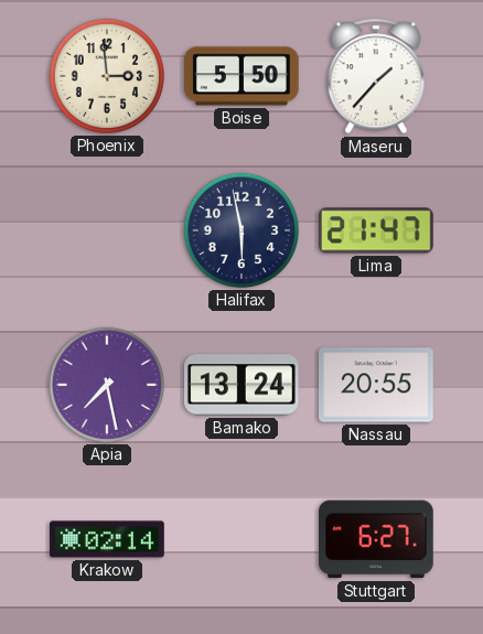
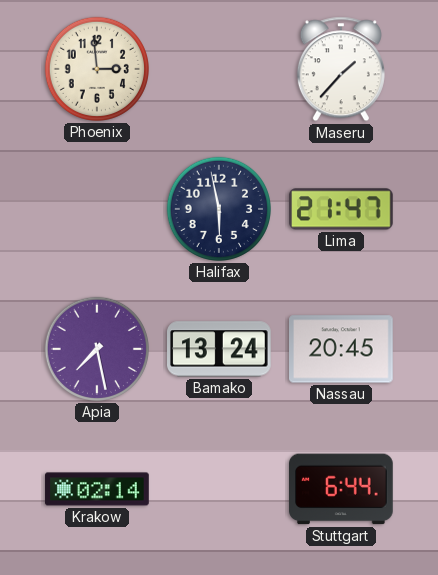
Boise: 5:50 -> none
Nassau: 20:55 -> 20:45
Stuttgart: 6:27 -> 6:44
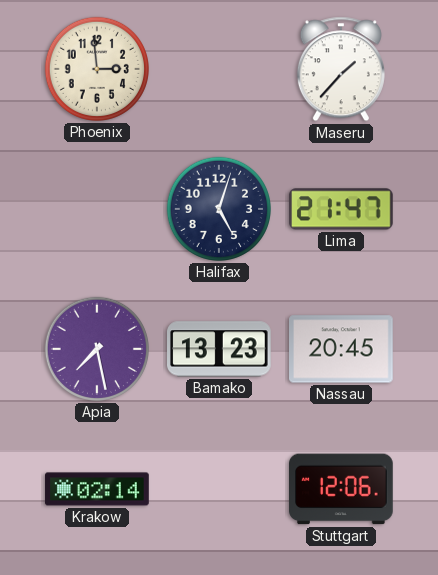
Halifax: 5:58 -> 5:03
Bamako: 13:24 -> 13:23
Stuttgart: 6:44 -> 12:06
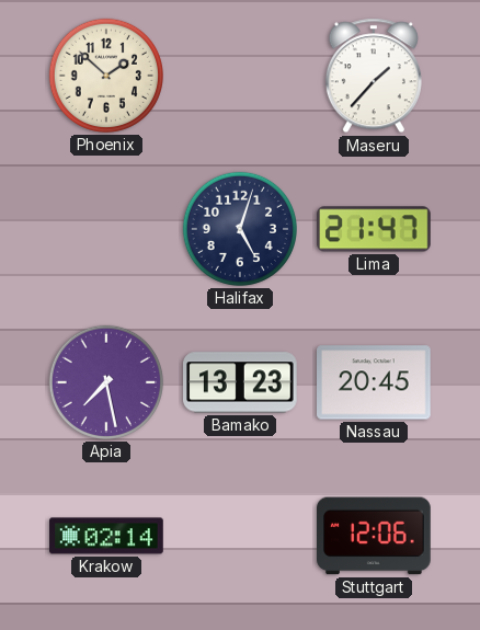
Phoenix: 2:59 -> 1:52
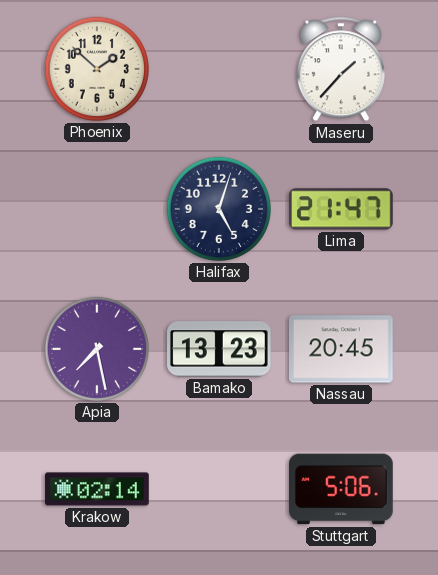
Stuttgart: 12:06 -> 5:06
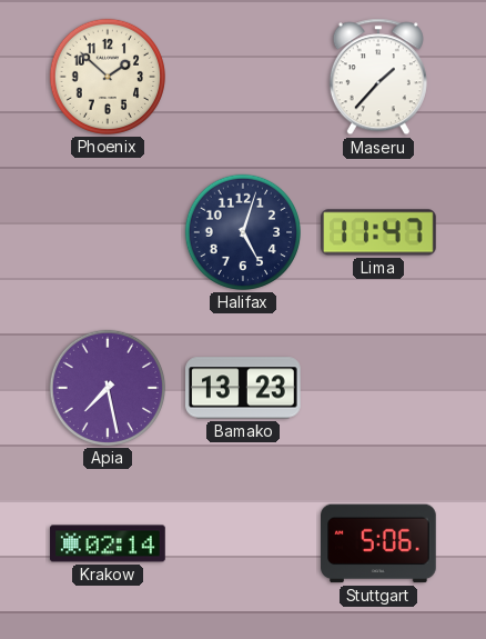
Lima: 21:47 -> 11:47
Nassau: 20:45 -> none
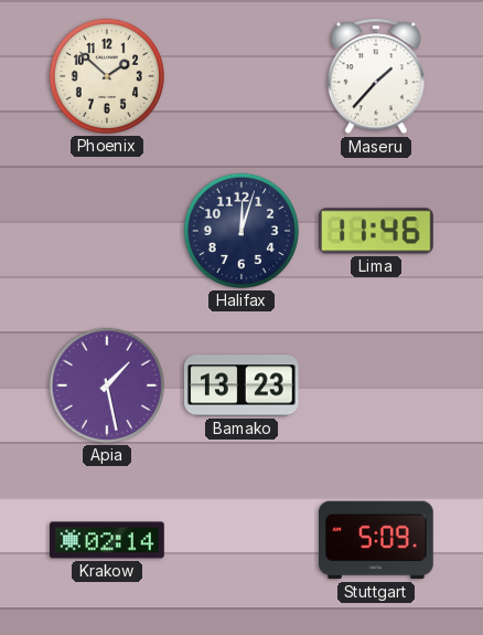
Halifax: 5:03 -> 12:03
Lima: 11:47 -> 11:46
Apia: 7:28 -> 1:28
Stuttgart: 5:06 -> 5:09
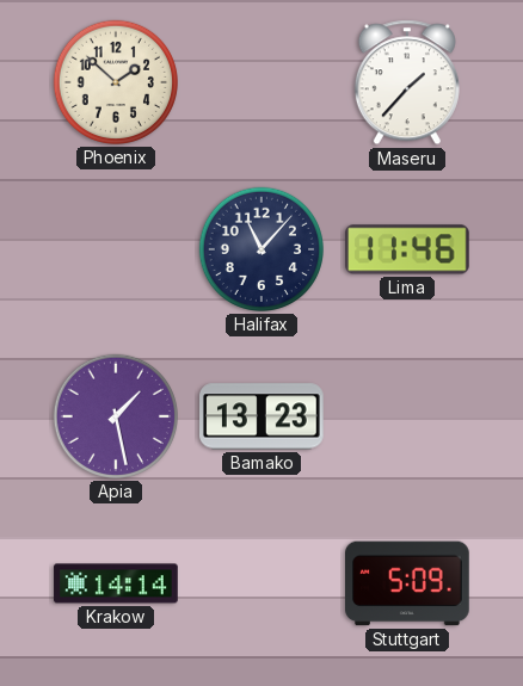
Halifax: 12:03 -> 11:07
Krakow: 02:14 -> 14:14
